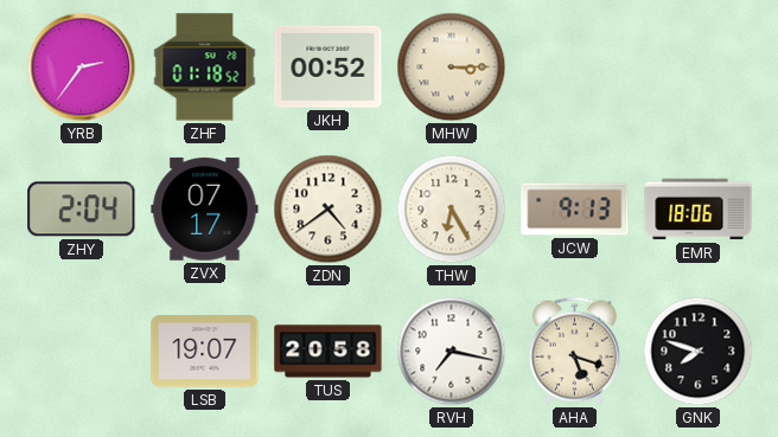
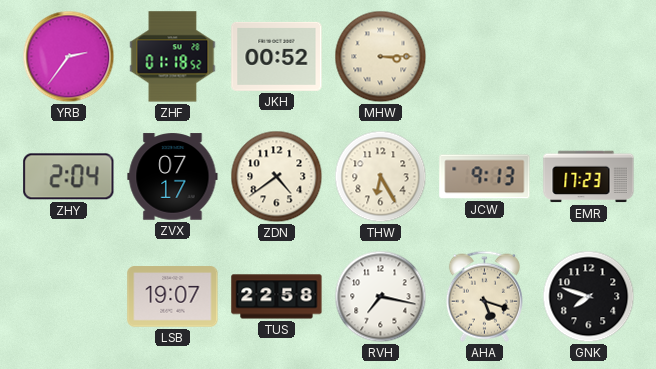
EMR: 18:06 -> 17:23
TUS: 20:58 -> 22:58
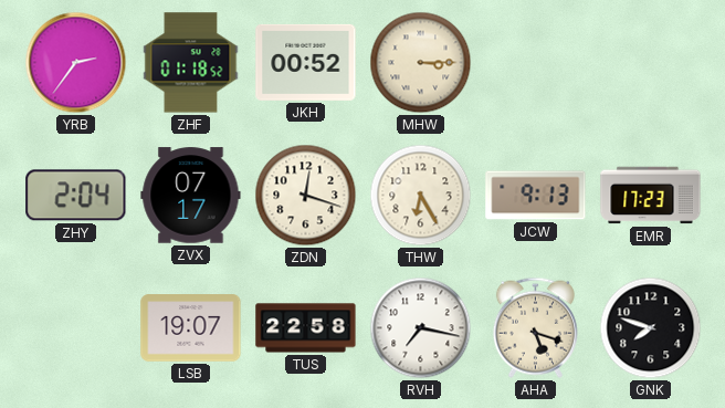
ZDN: 4:39 -> 12:18
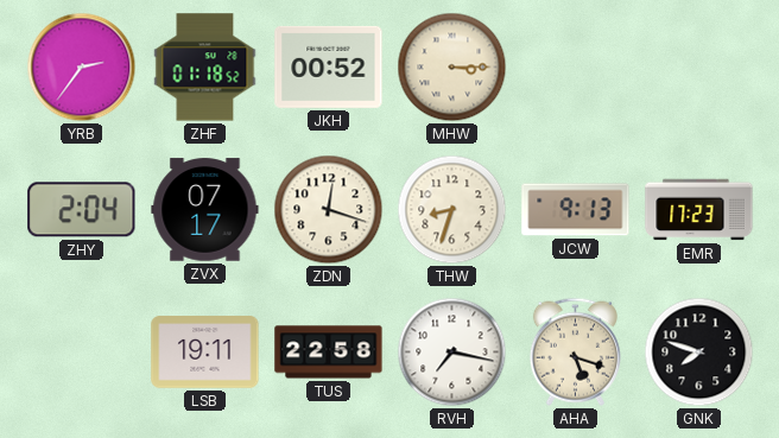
THW: 6:25 -> 8:33
LSB: 19:07 -> 19:11
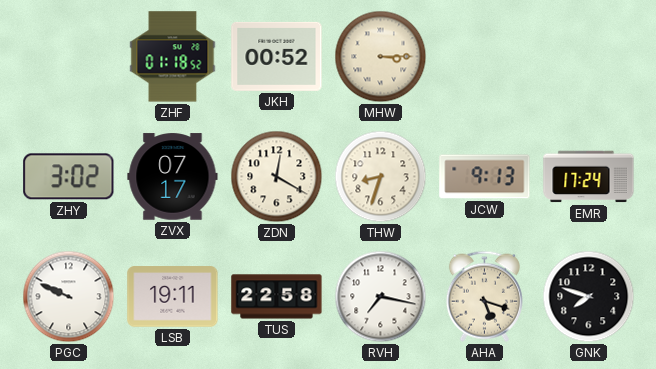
YRB: 2:36 -> none
ZHY: 2:04 -> 3:02
ZDN: 12:18 -> 12:20
EMR: 17:23 -> 17:24
PGC: none -> 9:49
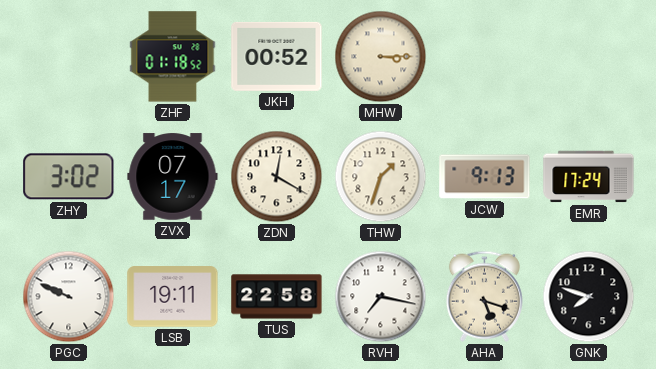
THW: 8:33 -> 1:33
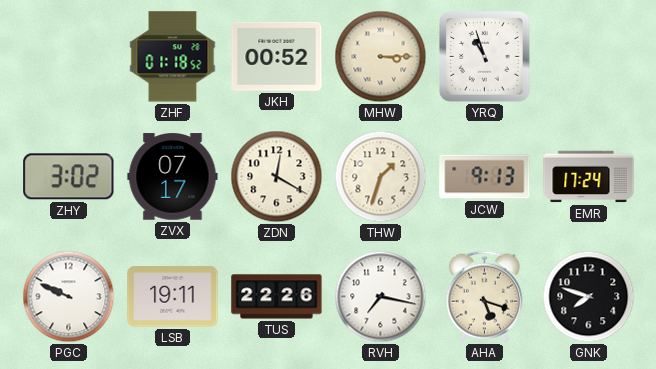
YRQ: none -> 10:57
TUS: 22:58 -> 22:26
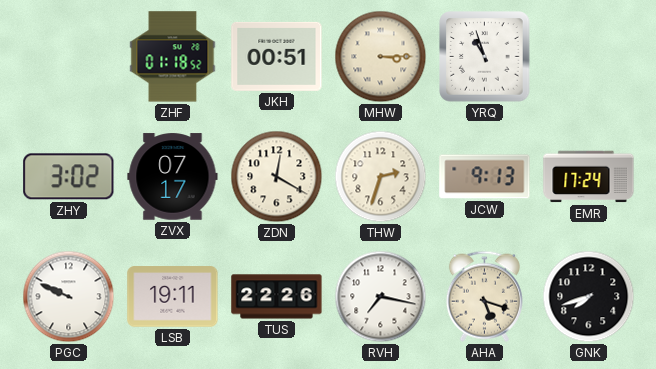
JKH: 00:52 -> 00:51
THW: 1:33 -> 2:33
GNK: 7:48 -> 7:42
